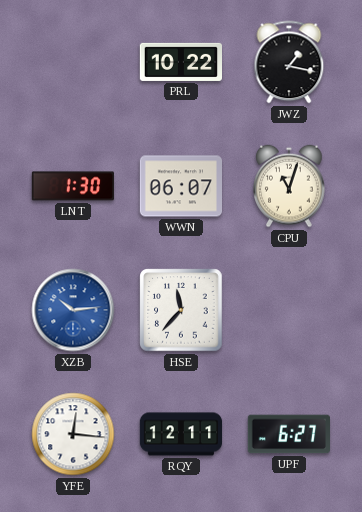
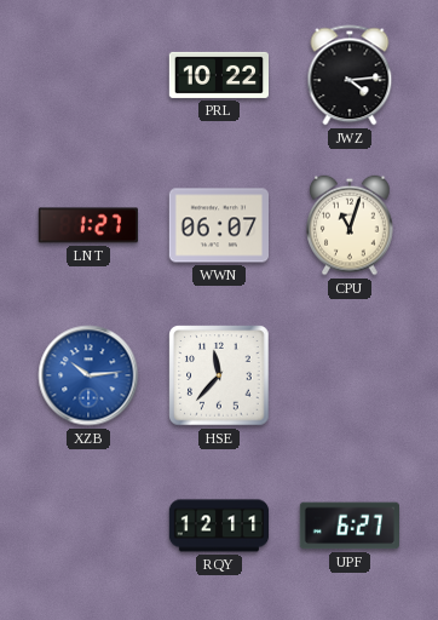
JWZ: 1:17 -> 4:14
LNT: 1:30 -> 1:27
YFE: 12:16 -> none
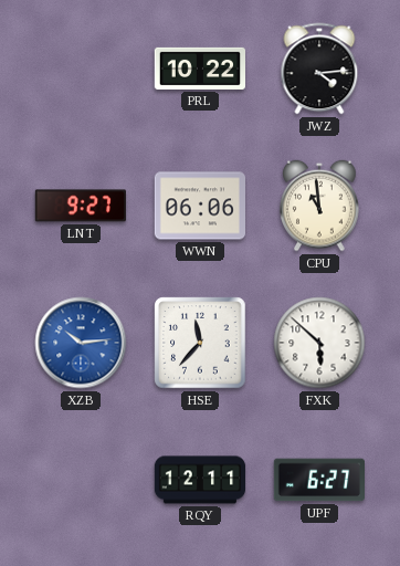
LNT: 1:27 -> 9:27
WWN: 06:07 -> 06:06
CPU: 11:03 -> 10:59
FXK: none -> 5:52
